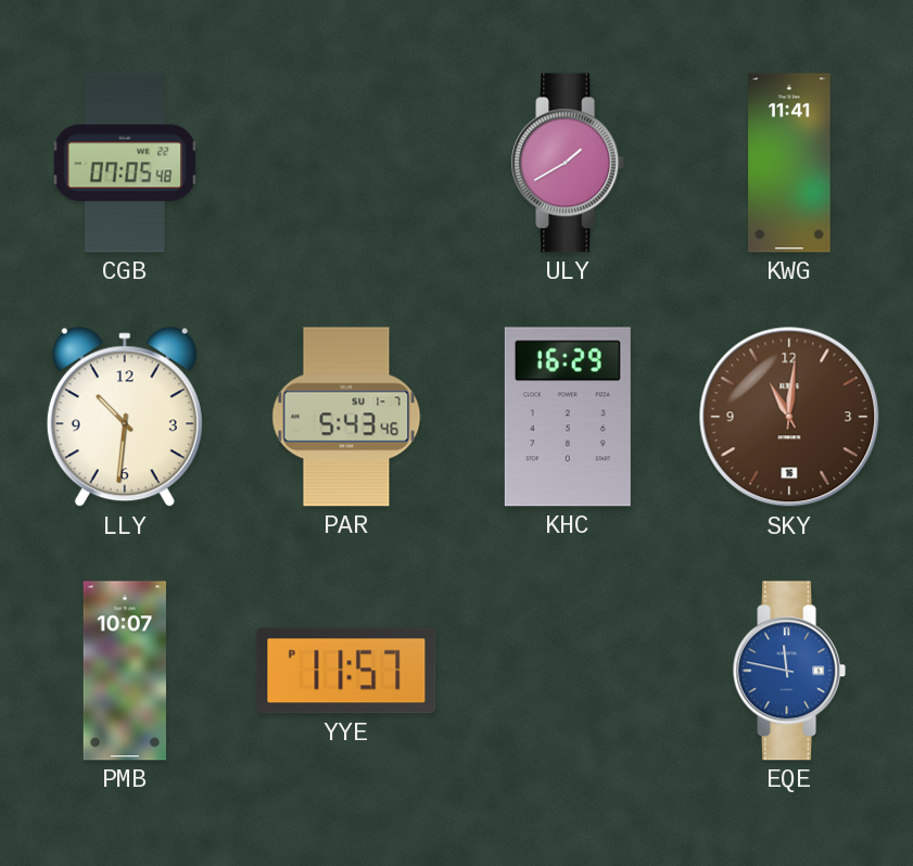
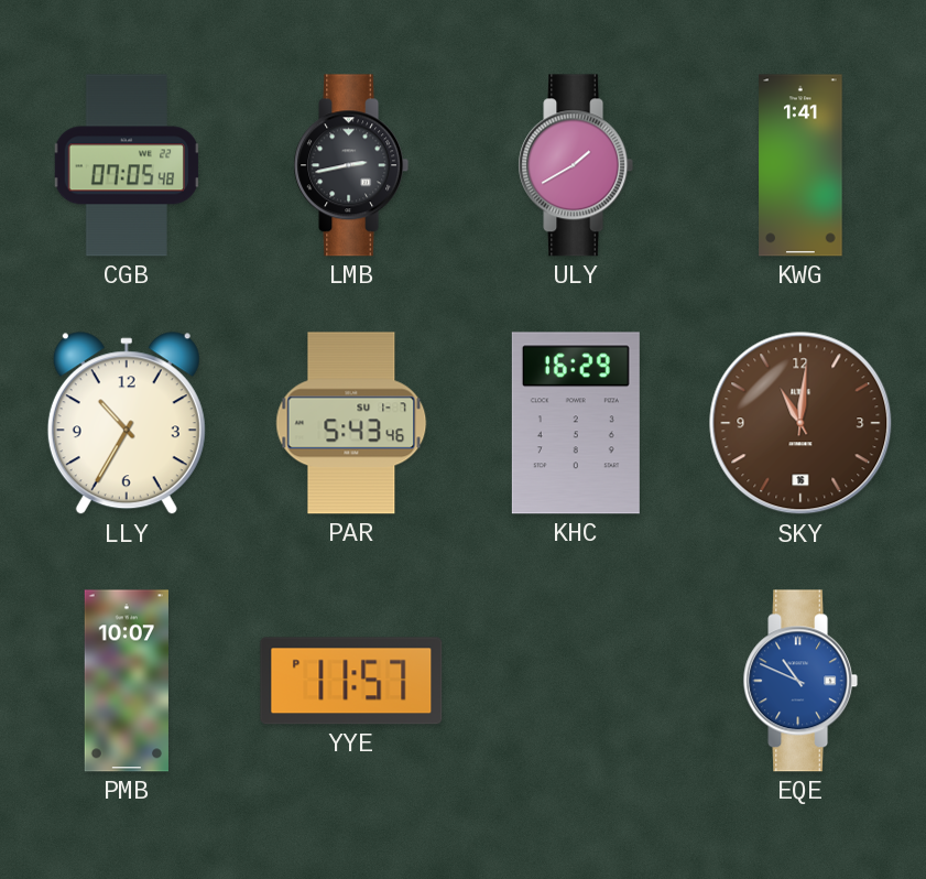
LMB: none -> 2:43
KWG: 11:41 -> 1:41
LLY: 10:31 -> 10:35
EQE: 11:47 -> 10:49
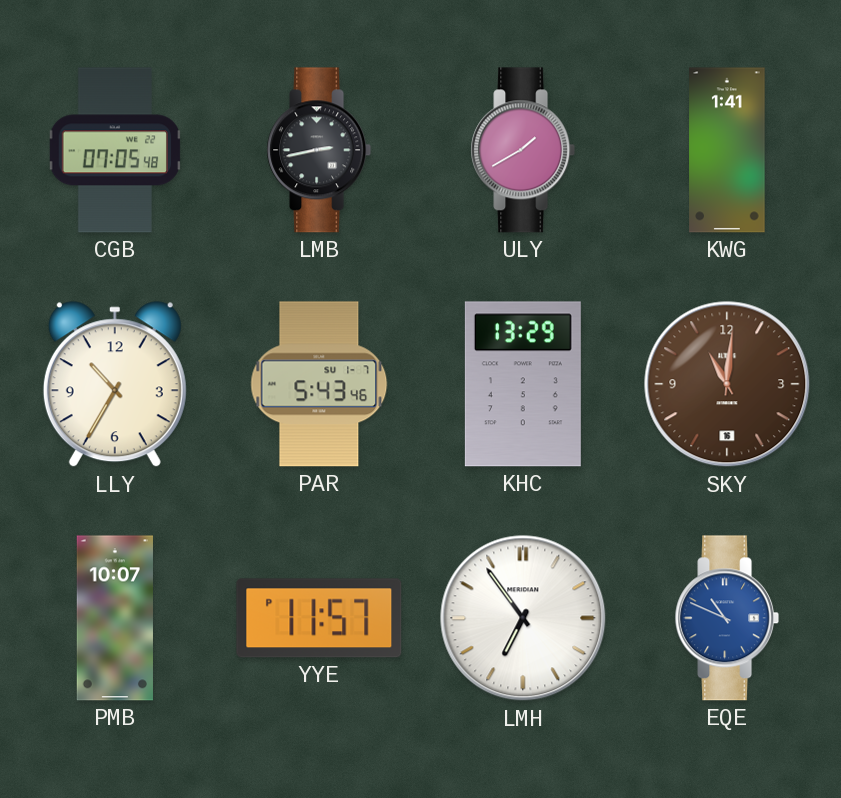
KHC: 16:29 -> 13:29
LMH: none -> 6:54
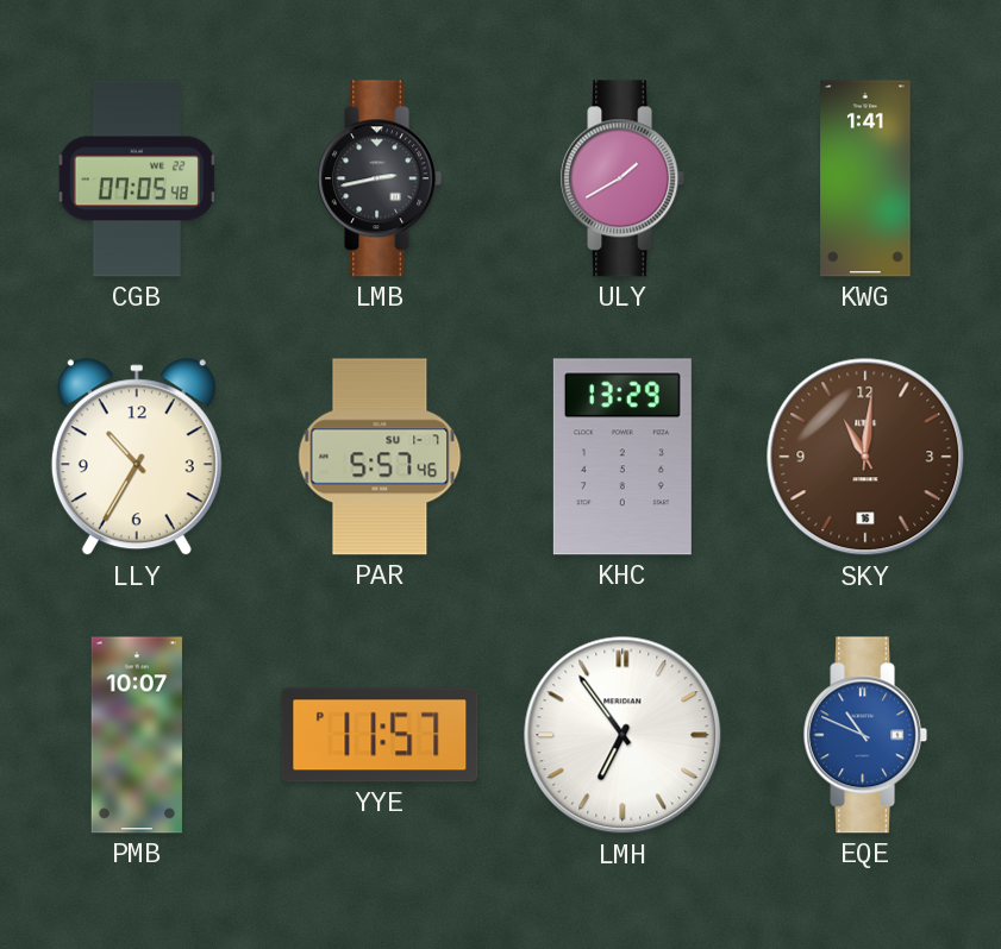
PAR: 5:43 -> 5:57
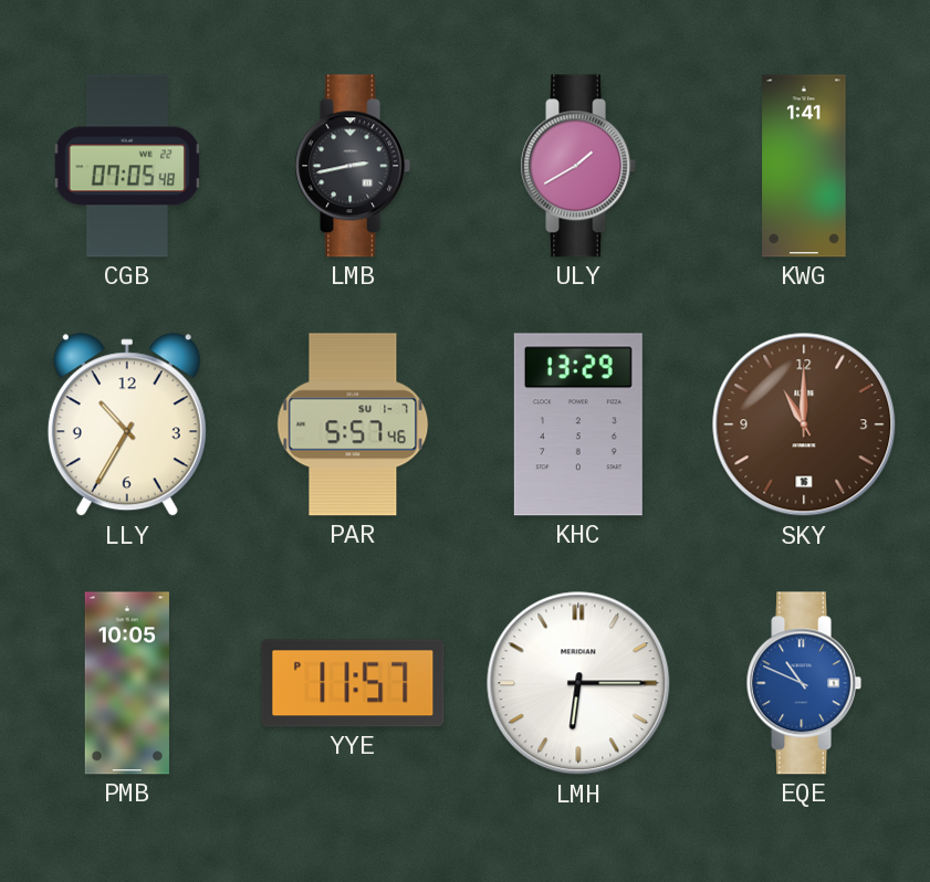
SKY: 11:01 -> 11:00
PMB: 10:07 -> 10:05
LMH: 6:54 -> 6:15
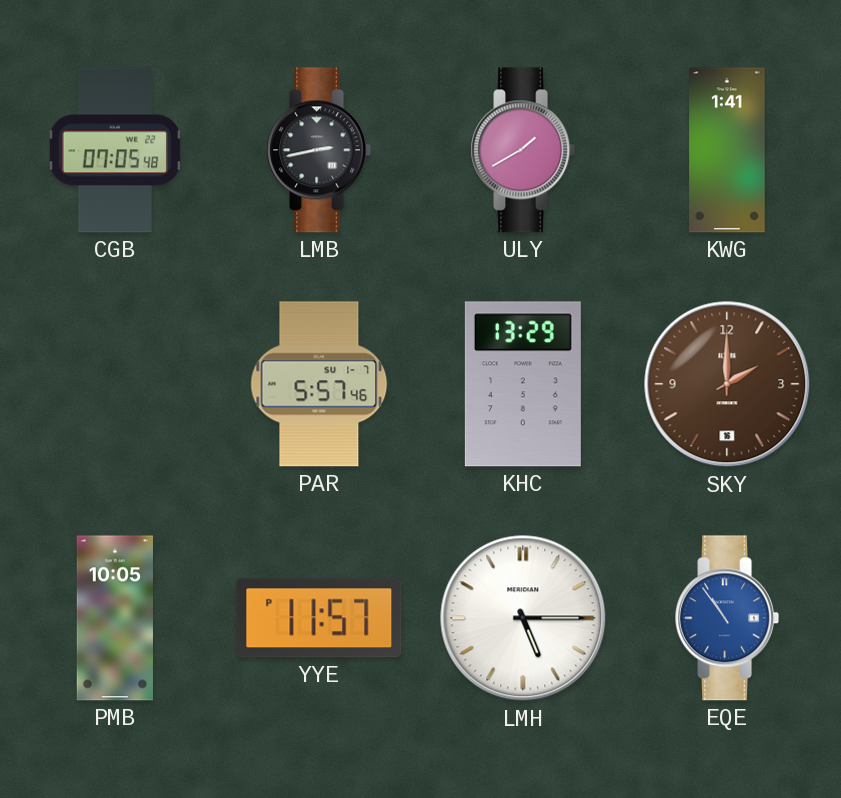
LLY: 10:35 -> none
SKY: 11:00 -> 2:00
LMH: 6:15 -> 5:15
EQE: 10:49 -> 10:54
